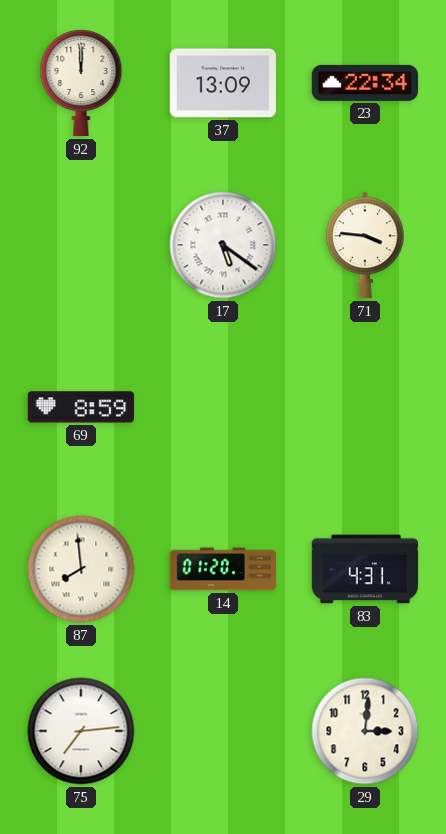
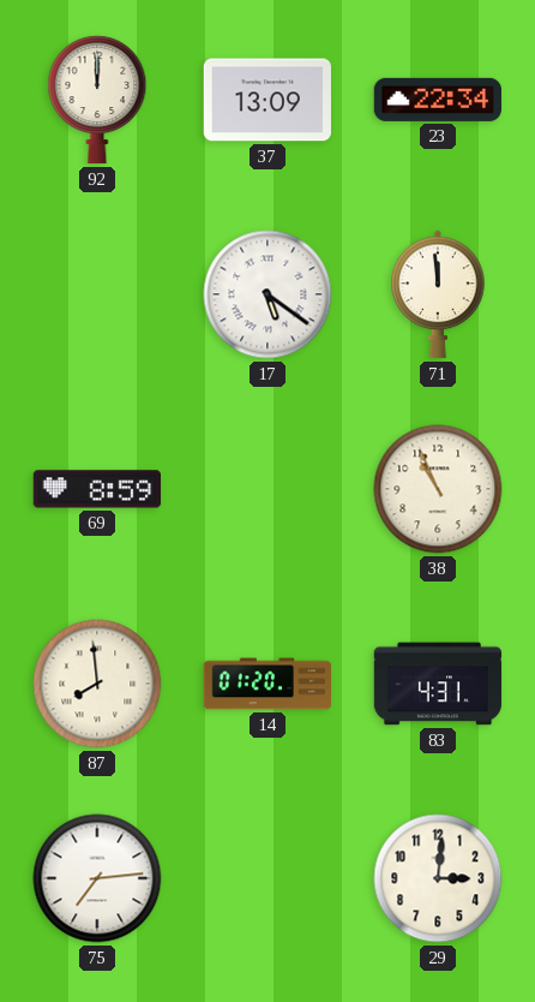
71: 3:46 -> 11:59
38: none -> 10:56
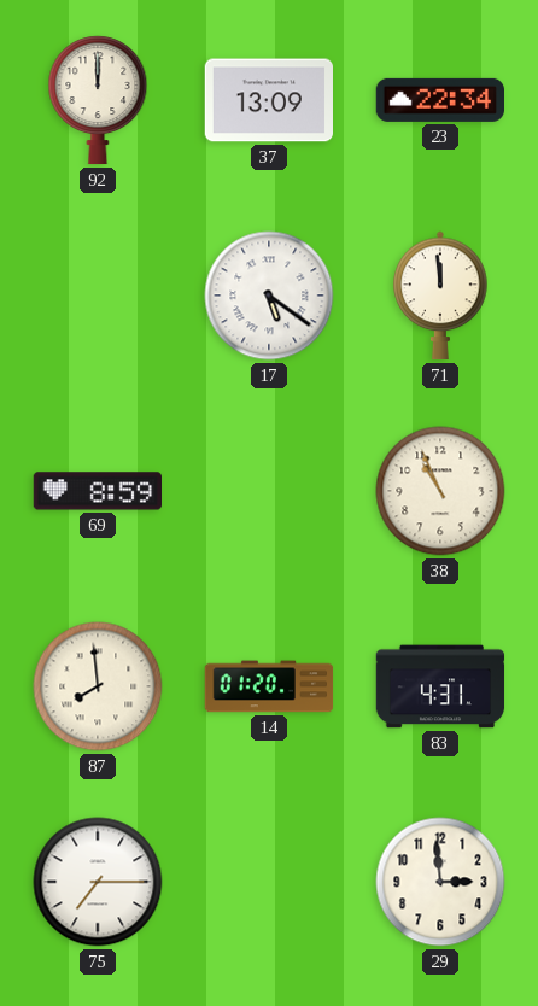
75: 7:14 -> 7:15
29: 3:01 -> 2:59
